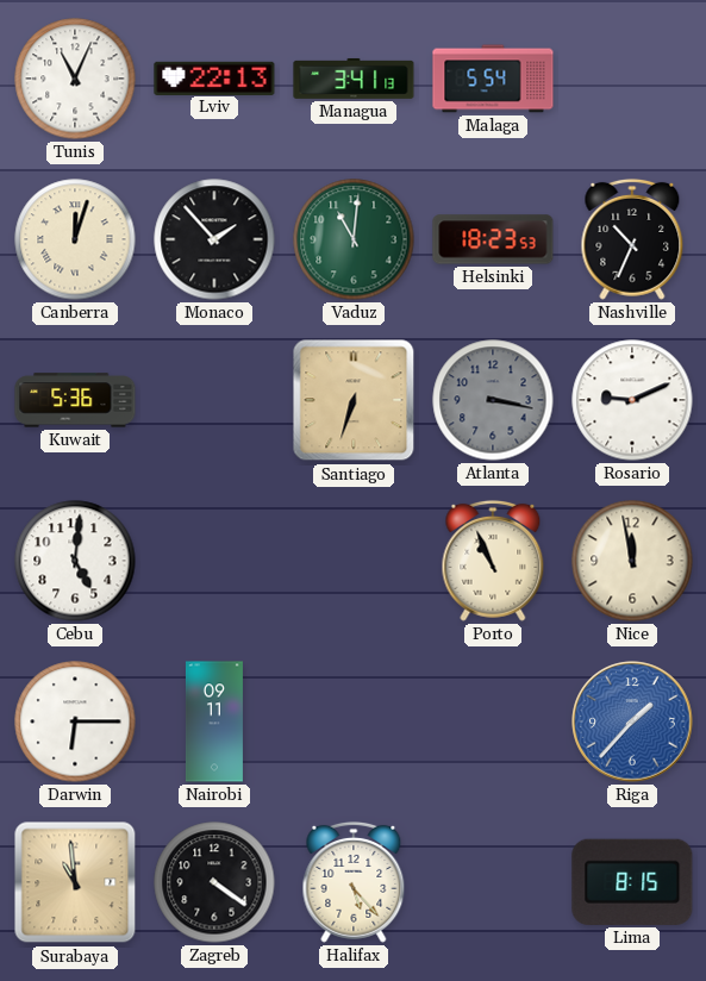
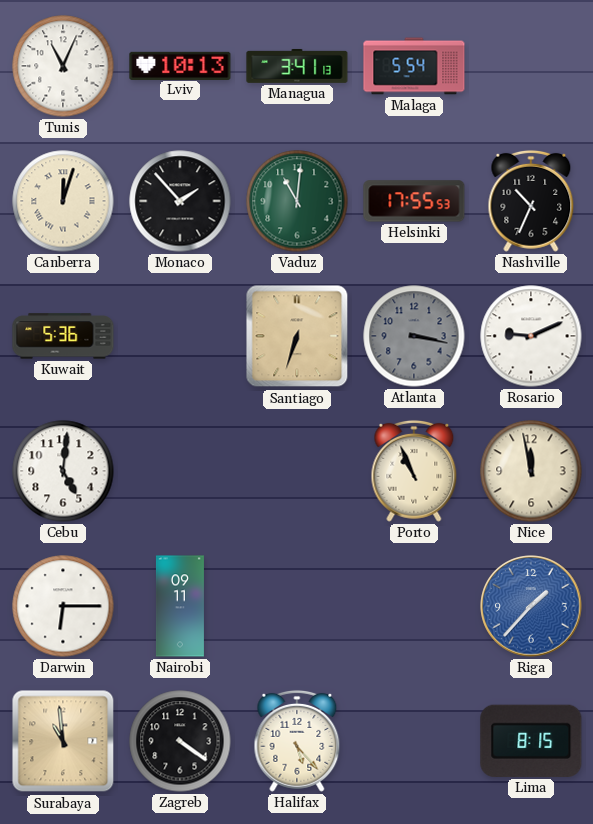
Lviv: 22:13 -> 10:13
Helsinki: 18:23 -> 17:55
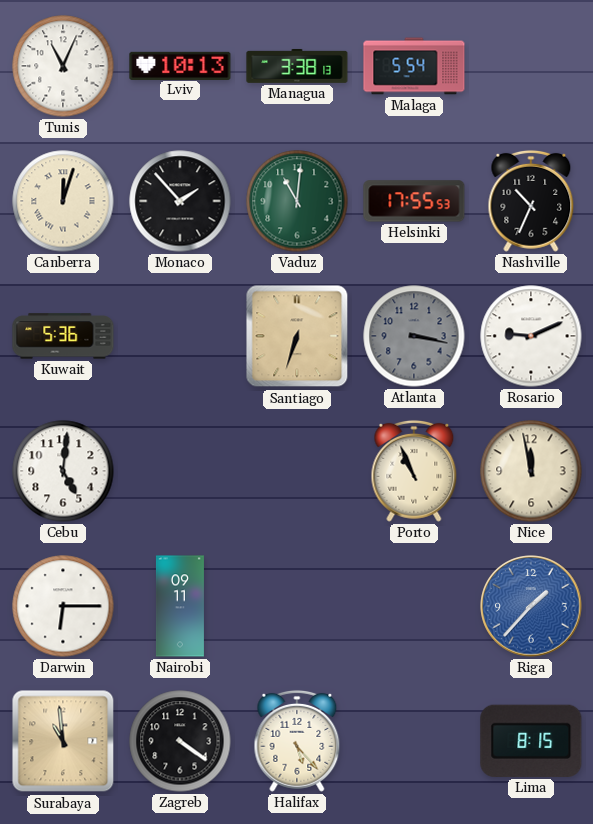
Managua: 3:41 -> 3:38
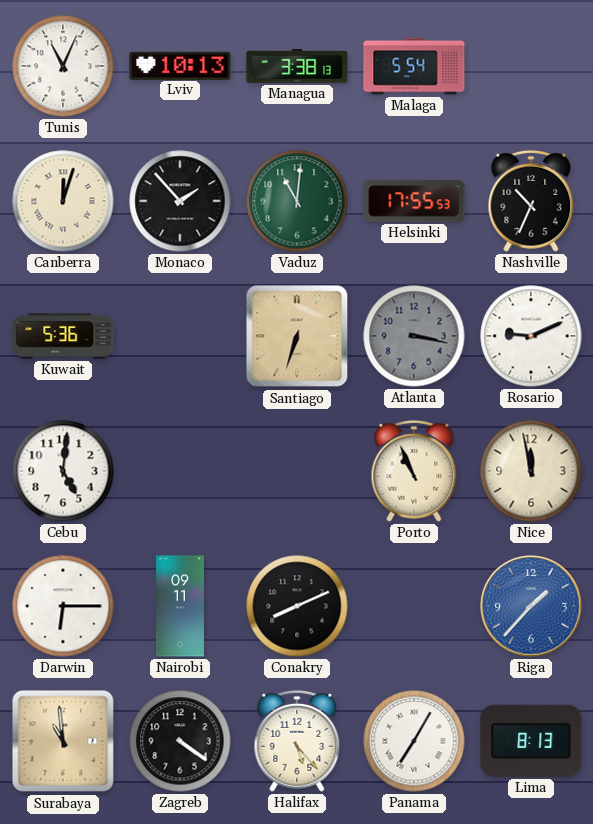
Conakry: none -> 8:11
Panama: none -> 7:05
Lima: 8:15 -> 8:13
